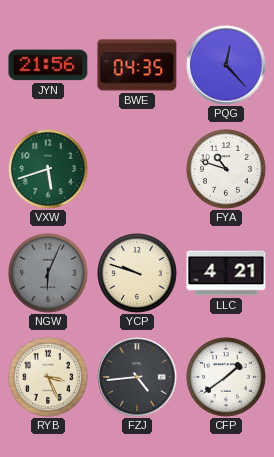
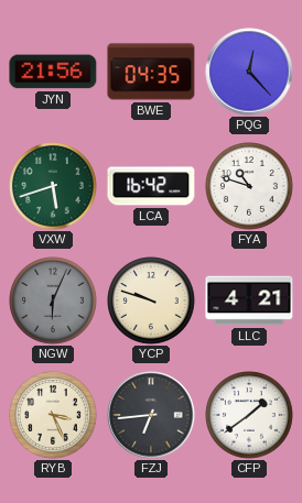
LCA: none -> 16:42
FZJ: 4:44 -> 6:44
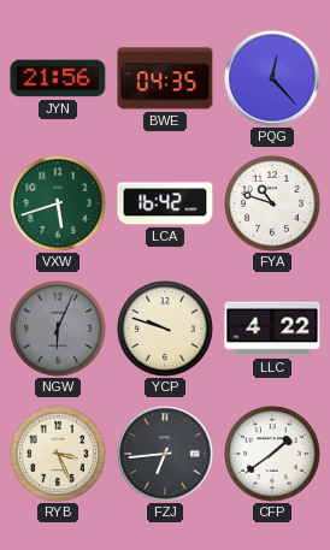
LLC: 4:21 -> 4:22
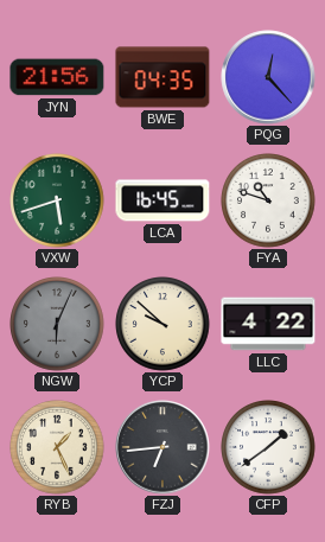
LCA: 16:42 -> 16:45
YCP: 9:48 -> 9:52
RYB: 3:26 -> 1:26
